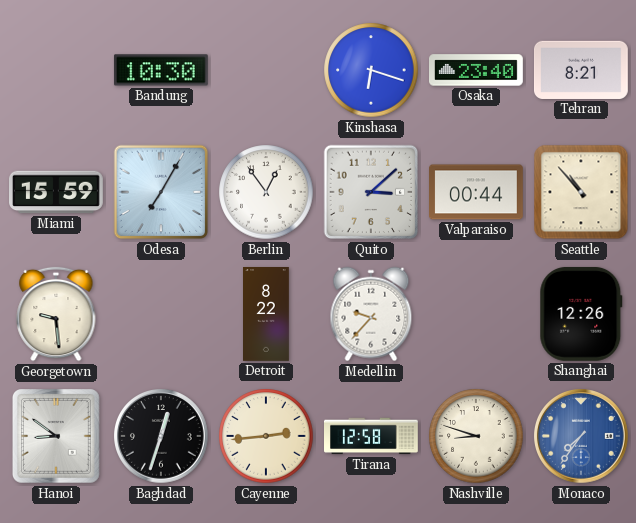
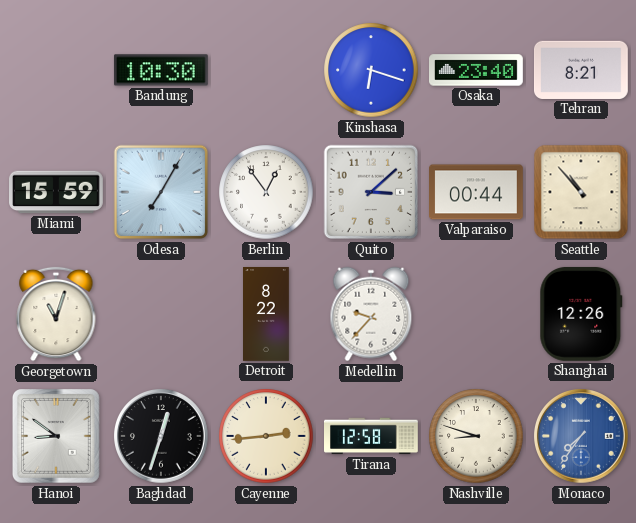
Georgetown: 9:29 -> 11:03
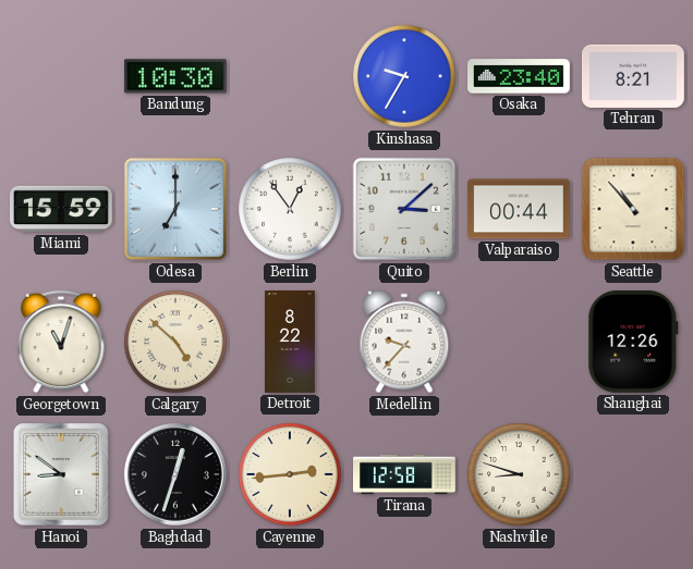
Kinshasa: 6:18 -> 9:35
Odesa: 7:05 -> 7:00
Calgary: none -> 4:52
Monaco: 7:36 -> none
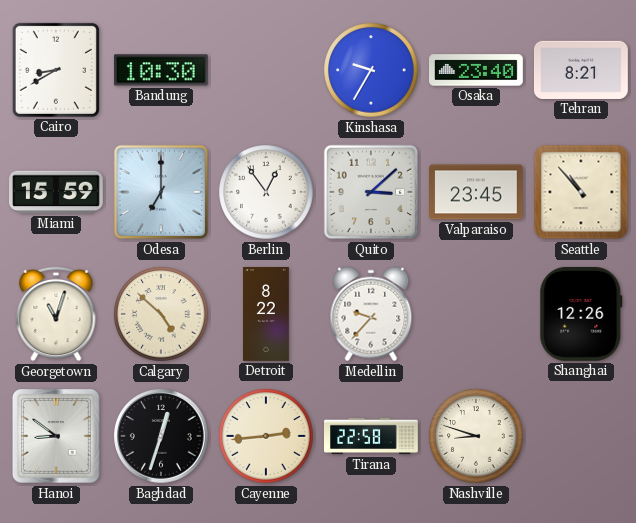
Cairo: none -> 8:40
Valparaiso: 00:44 -> 23:45
Tirana: 12:58 -> 22:58
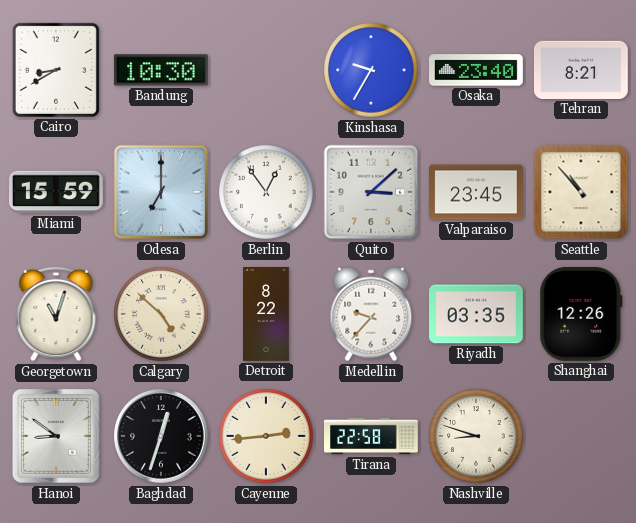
Riyadh: none -> 03:35
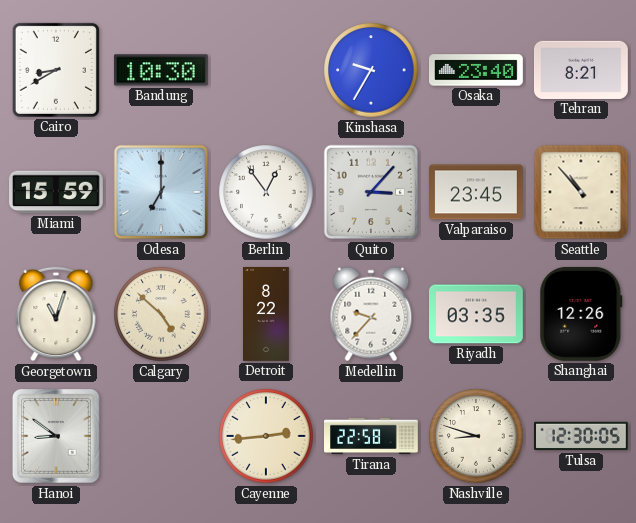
Quito: 3:08 -> 3:07
Baghdad: 12:33 -> none
Tulsa: none -> 12:30
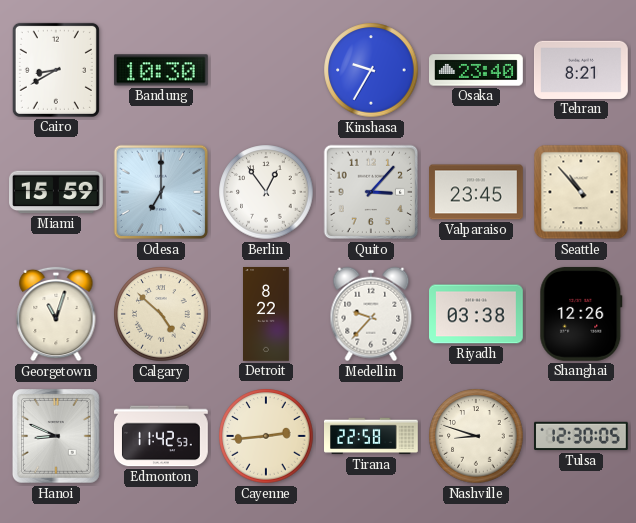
Riyadh: 03:35 -> 03:38
Hanoi: 8:51 -> 8:49
Edmonton: none -> 11:42
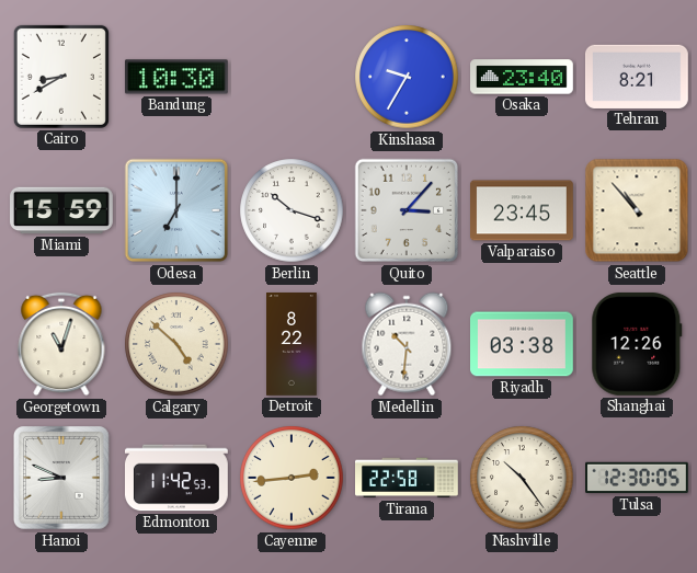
Berlin: 12:54 -> 10:18
Medellin: 9:37 -> 10:31
Nashville: 8:48 -> 10:24
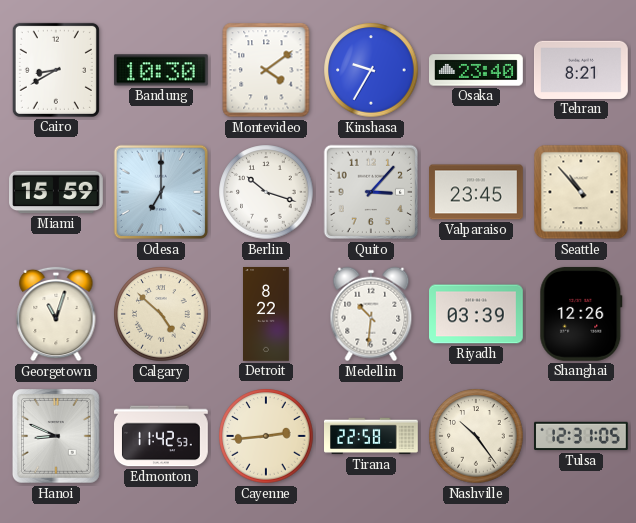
Montevideo: none -> 4:09
Riyadh: 03:38 -> 03:39
Tulsa: 12:30 -> 12:31
